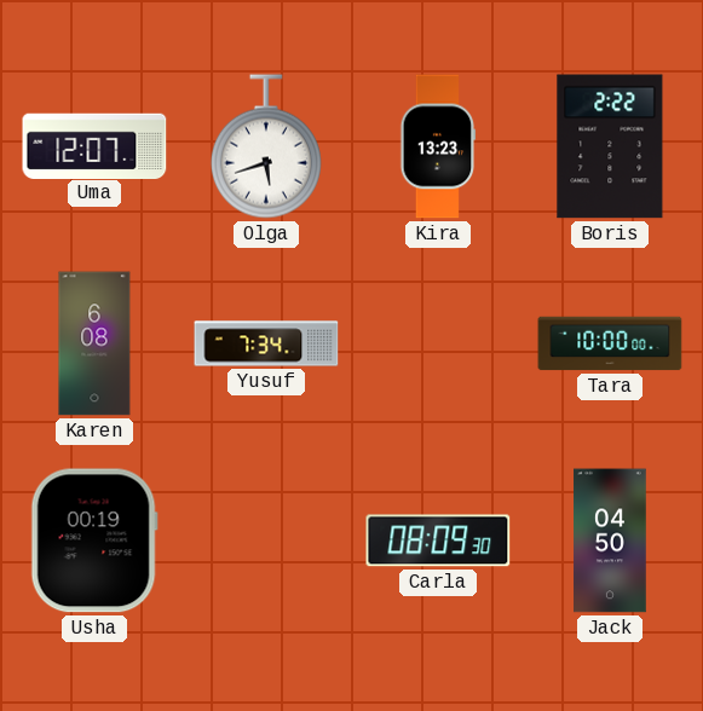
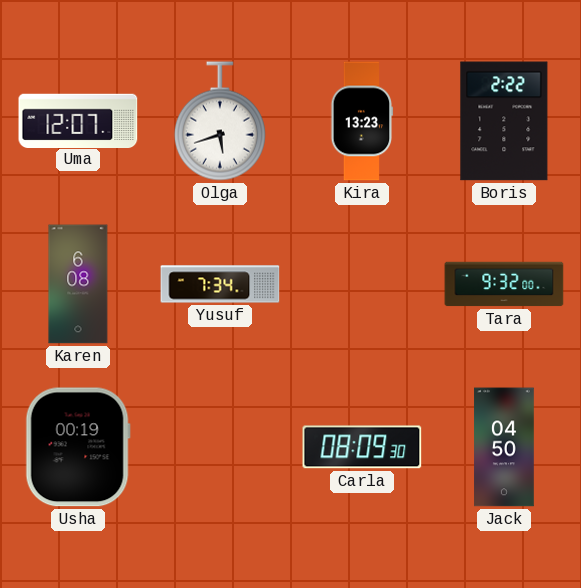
Tara: 10:00 -> 9:32
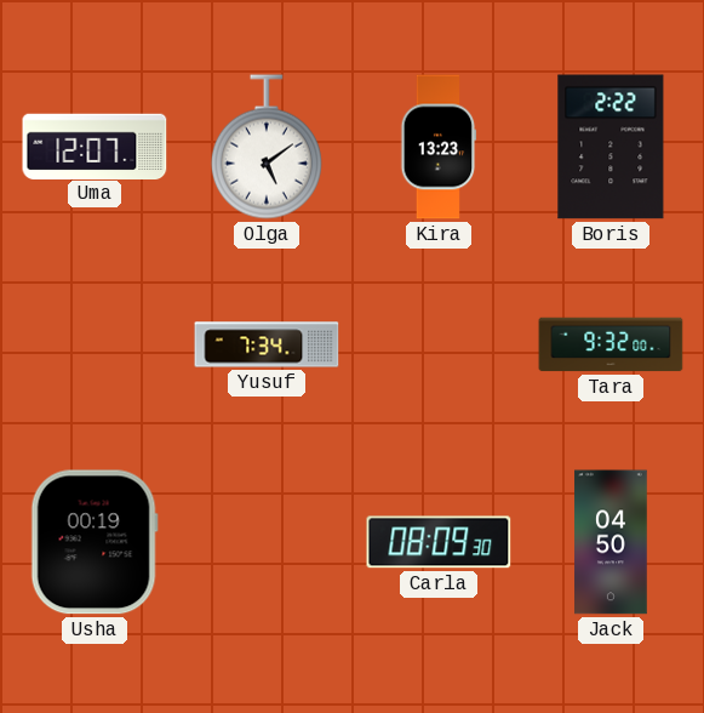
Olga: 5:42 -> 5:09
Karen: 6:08 -> none
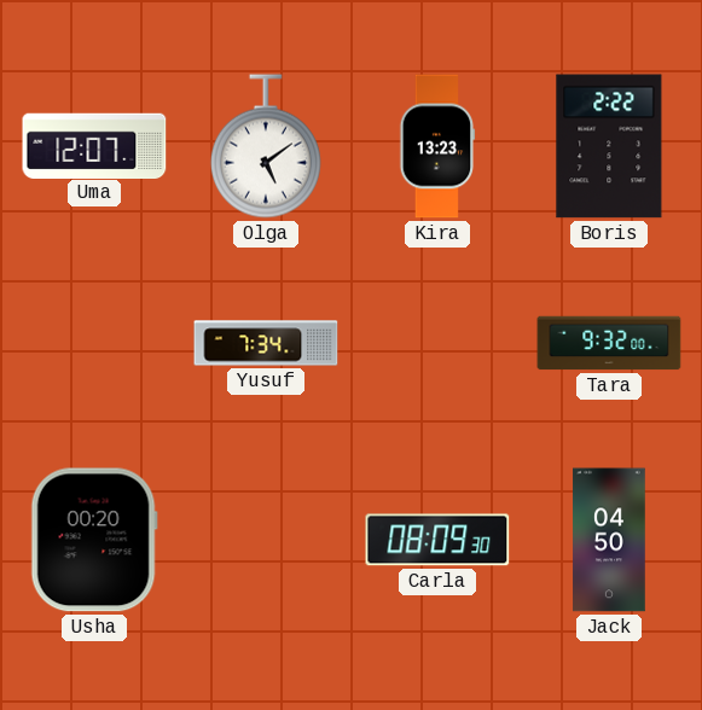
Usha: 00:19 -> 00:20
